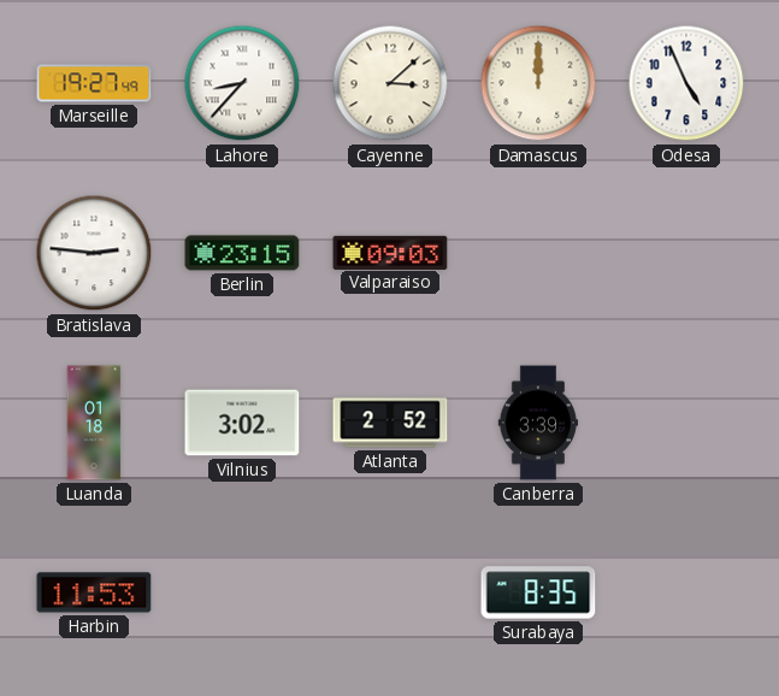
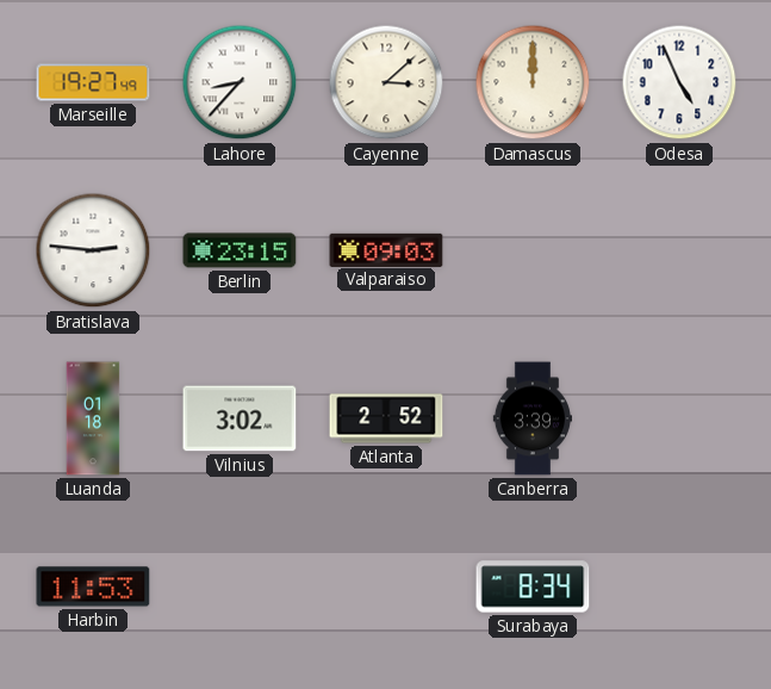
Surabaya: 8:35 -> 8:34
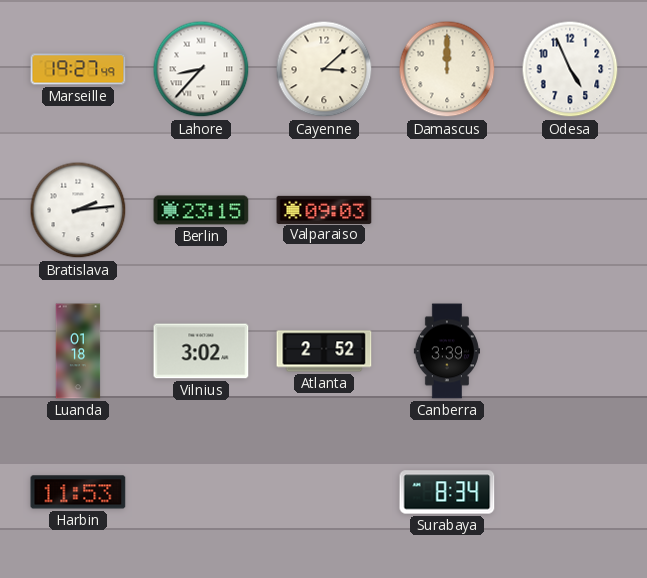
Bratislava: 2:46 -> 2:14
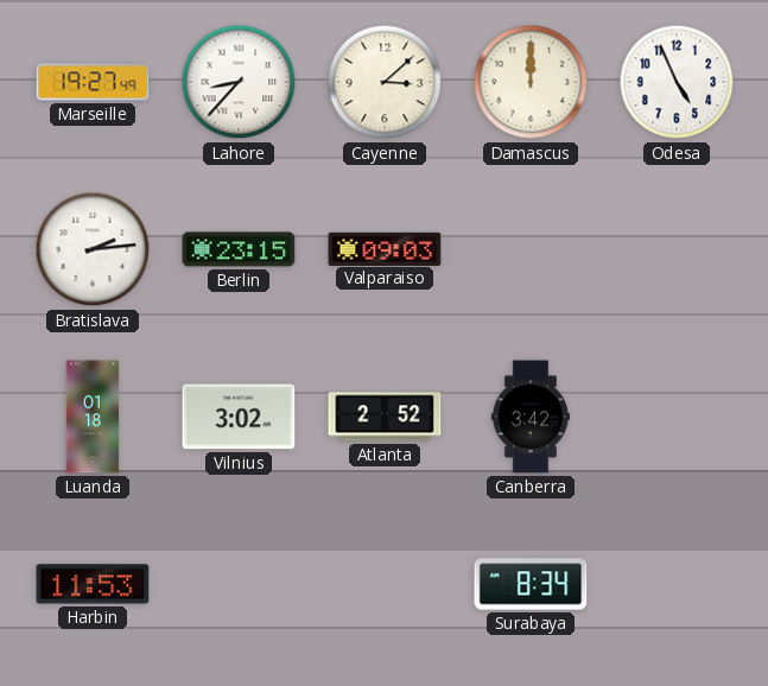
Canberra: 3:39 -> 3:42
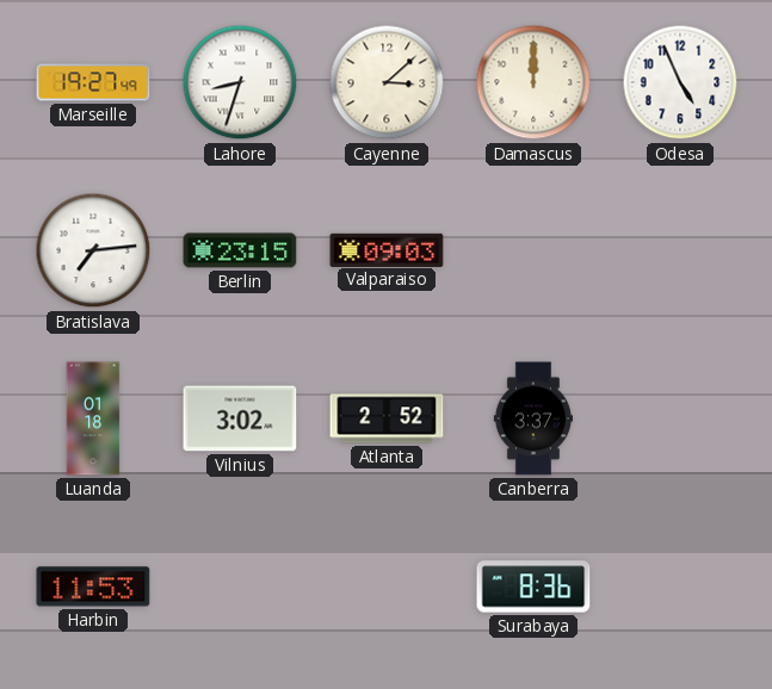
Lahore: 8:37 -> 8:33
Bratislava: 2:14 -> 7:14
Canberra: 3:42 -> 3:37
Surabaya: 8:34 -> 8:36
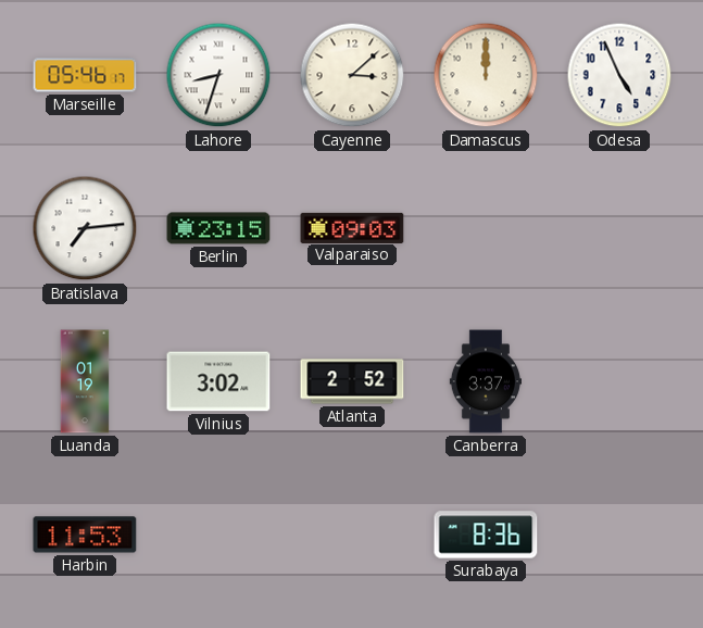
Marseille: 19:27 -> 05:46
Luanda: 01:18 -> 01:19
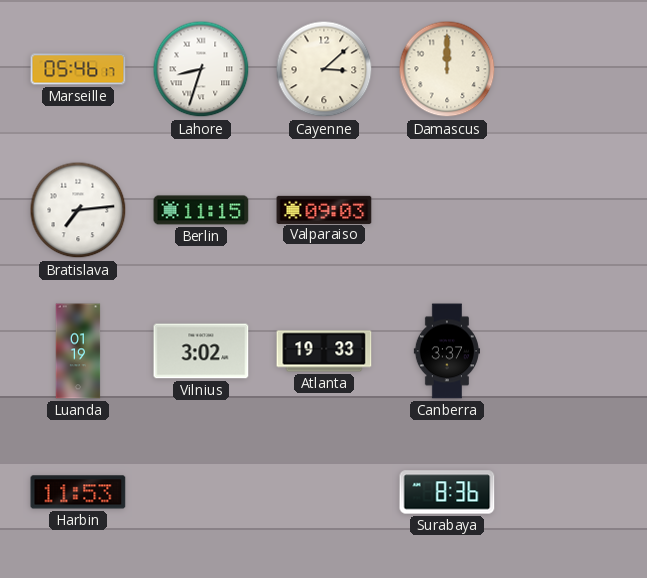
Odesa: 4:56 -> none
Berlin: 23:15 -> 11:15
Atlanta: 2:52 -> 19:33
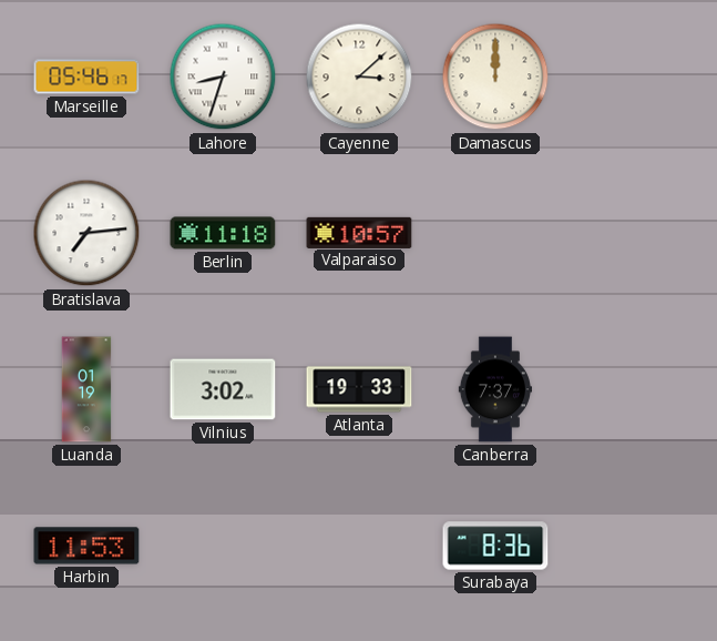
Berlin: 11:15 -> 11:18
Valparaiso: 09:03 -> 10:57
Canberra: 3:37 -> 7:37
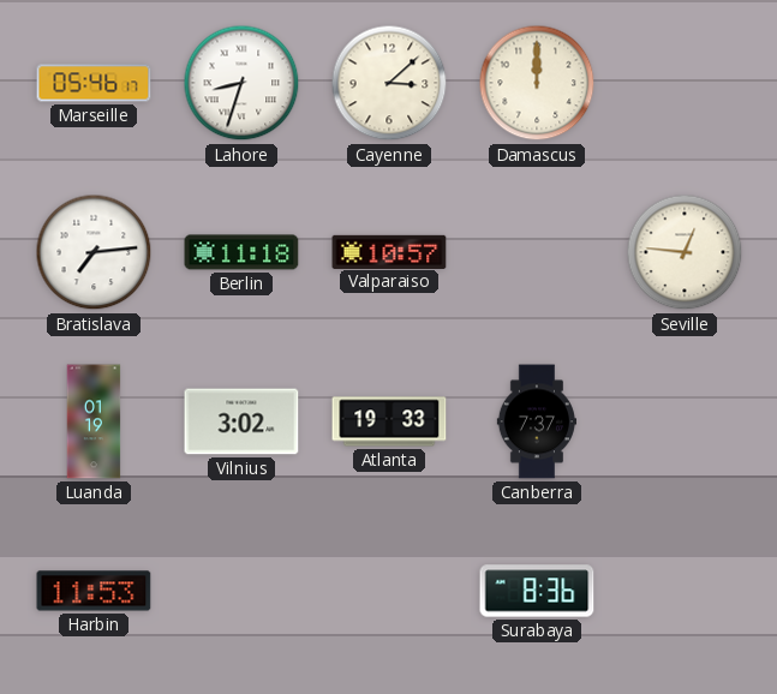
Seville: none -> 12:46
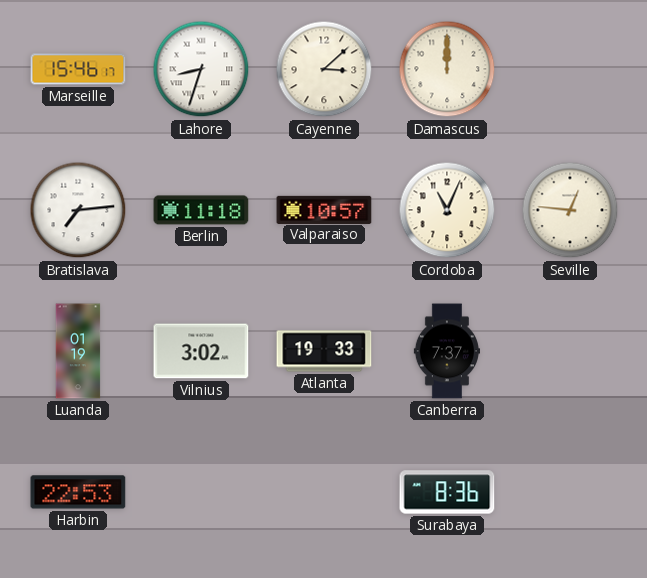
Marseille: 05:46 -> 15:46
Cordoba: none -> 11:04
Harbin: 11:53 -> 22:53
